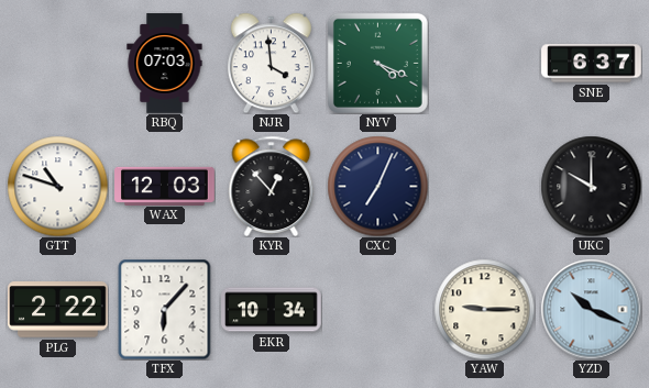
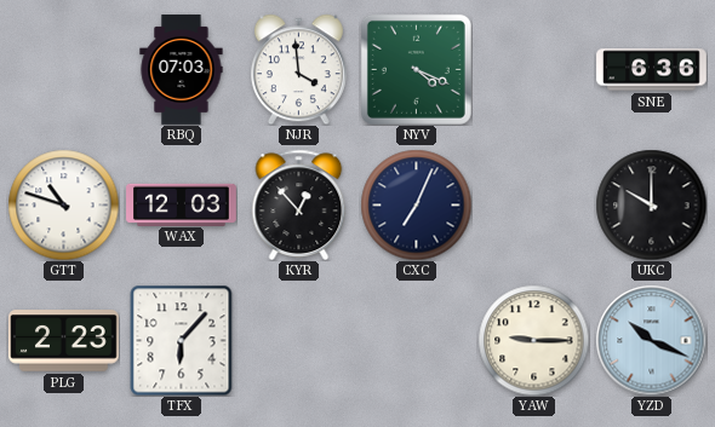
SNE: 6:37 -> 6:36
PLG: 2:22 -> 2:23
EKR: 10:34 -> none
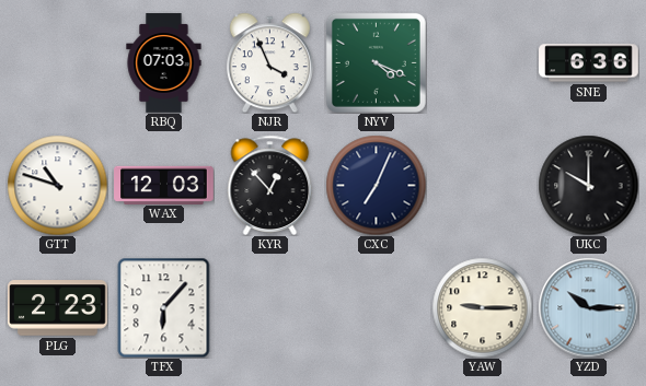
NJR: 3:59 -> 3:56
YZD: 10:19 -> 10:15
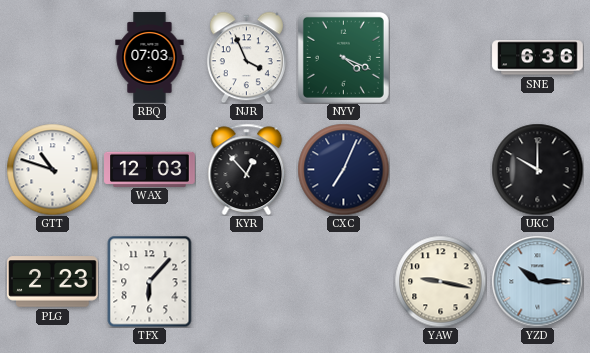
YAW: 9:15 -> 9:17
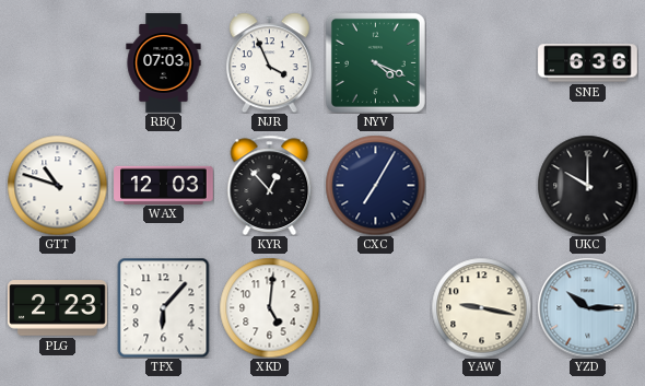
CXC: 7:04 -> 7:05
XKD: none -> 5:01
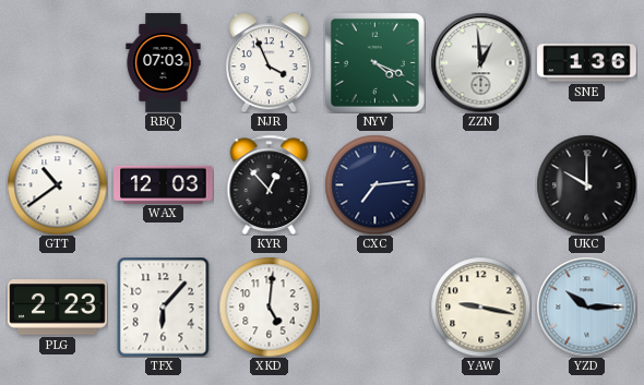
ZZN: none -> 12:59
SNE: 6:36 -> 1:36
GTT: 10:48 -> 10:39
CXC: 7:05 -> 7:14
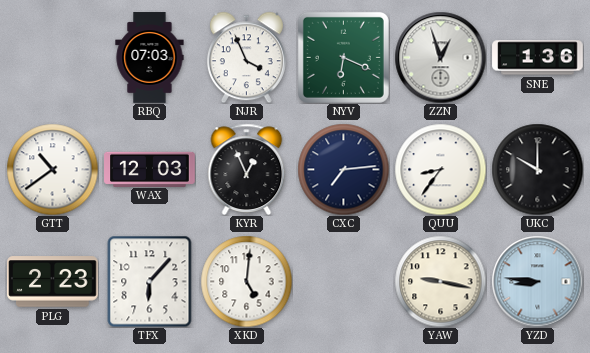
NYV: 4:19 -> 6:19
ZZN: 12:59 -> 12:57
KYR: 12:53 -> 12:56
QUU: none -> 8:36
YZD: 10:15 -> 8:46
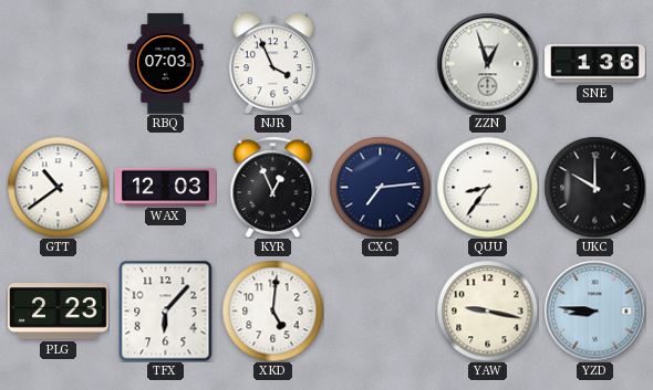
NYV: 6:19 -> none
